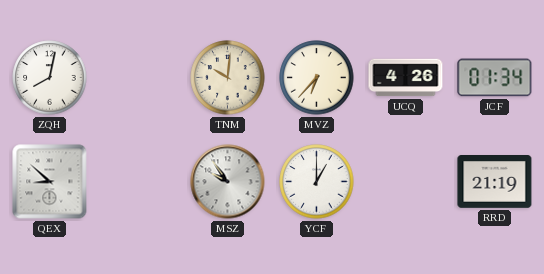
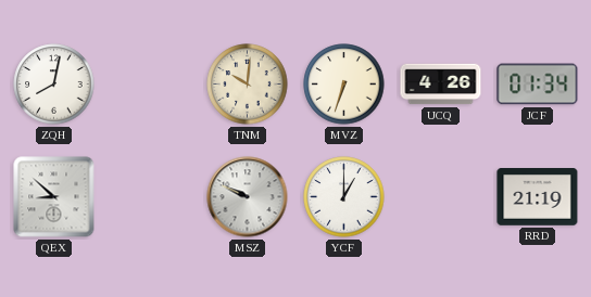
MVZ: 6:37 -> 6:33
MSZ: 9:54 -> 9:49
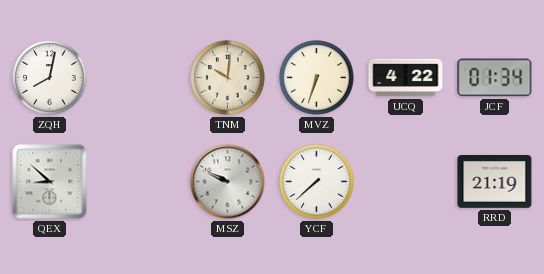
UCQ: 4:26 -> 4:22
YCF: 1:00 -> 7:38
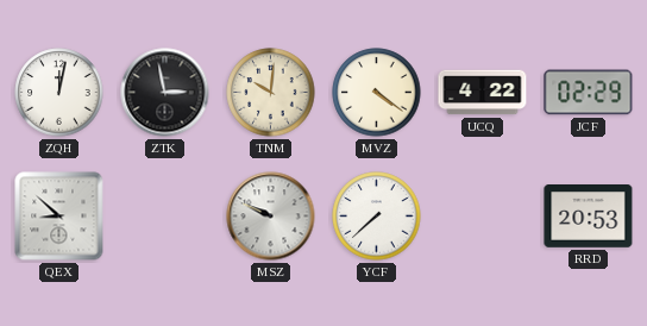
ZQH: 8:02 -> 12:02
ZTK: none -> 2:58
MVZ: 6:33 -> 4:21
JCF: 01:34 -> 02:29
RRD: 21:19 -> 20:53
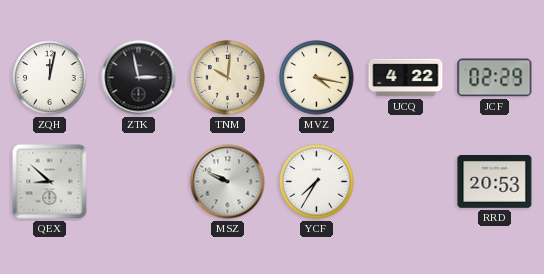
MVZ: 4:21 -> 4:17
YCF: 7:38 -> 7:35
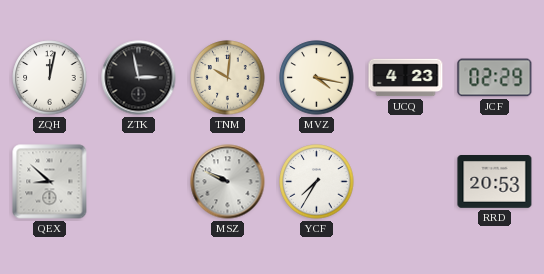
UCQ: 4:22 -> 4:23
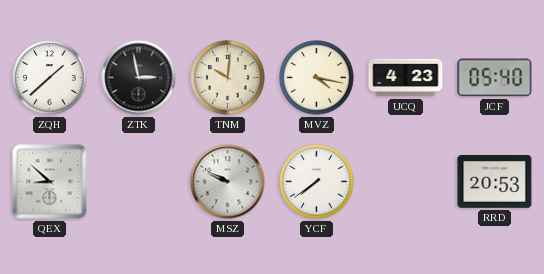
ZQH: 12:02 -> 1:38
JCF: 02:29 -> 05:40
YCF: 7:35 -> 7:39
